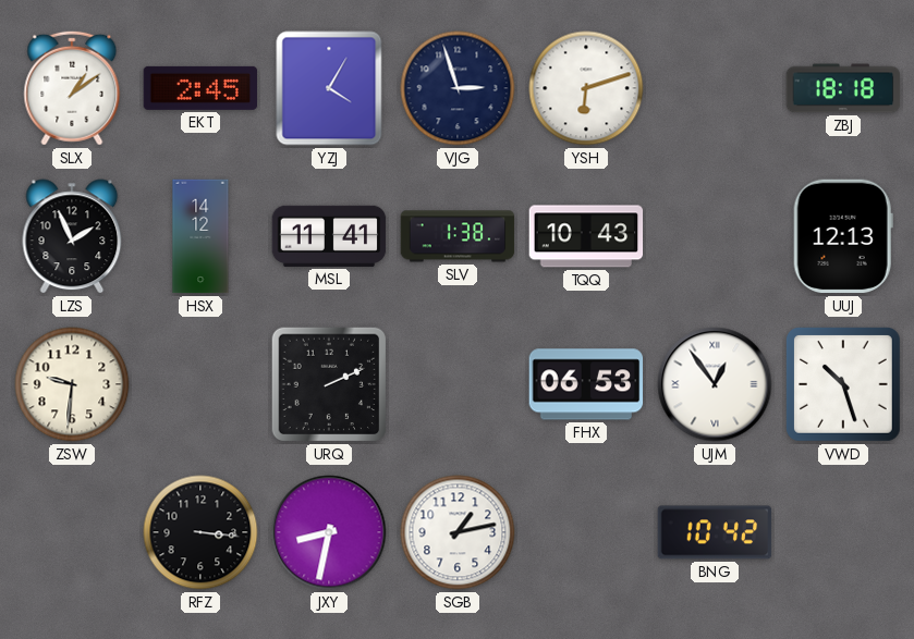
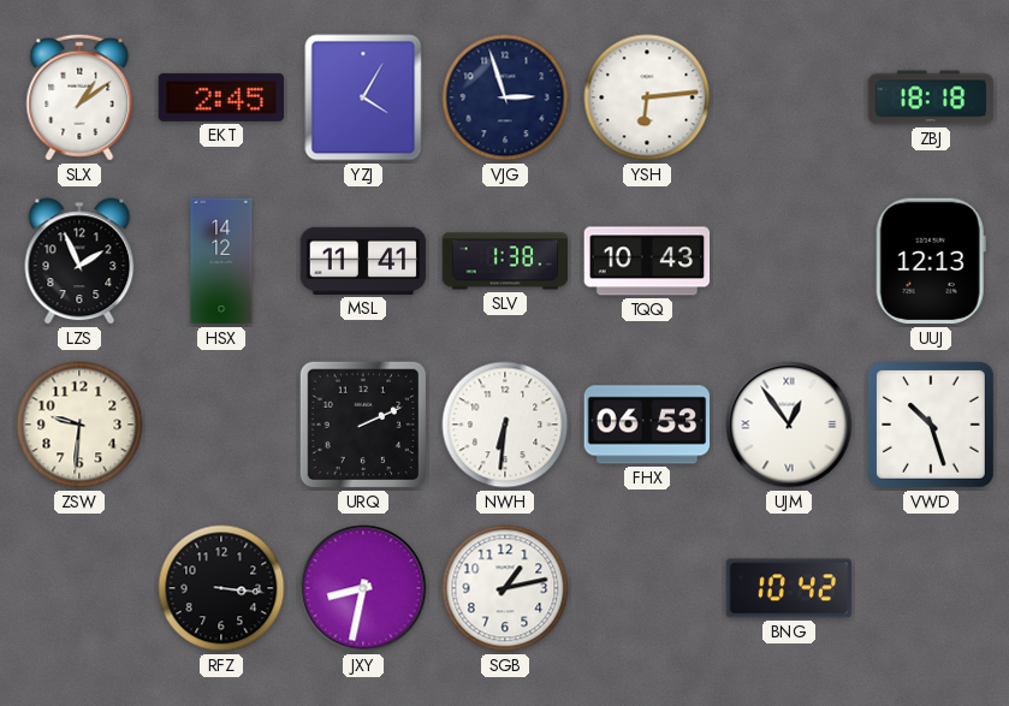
YSH: 6:12 -> 6:14
NWH: none -> 6:31
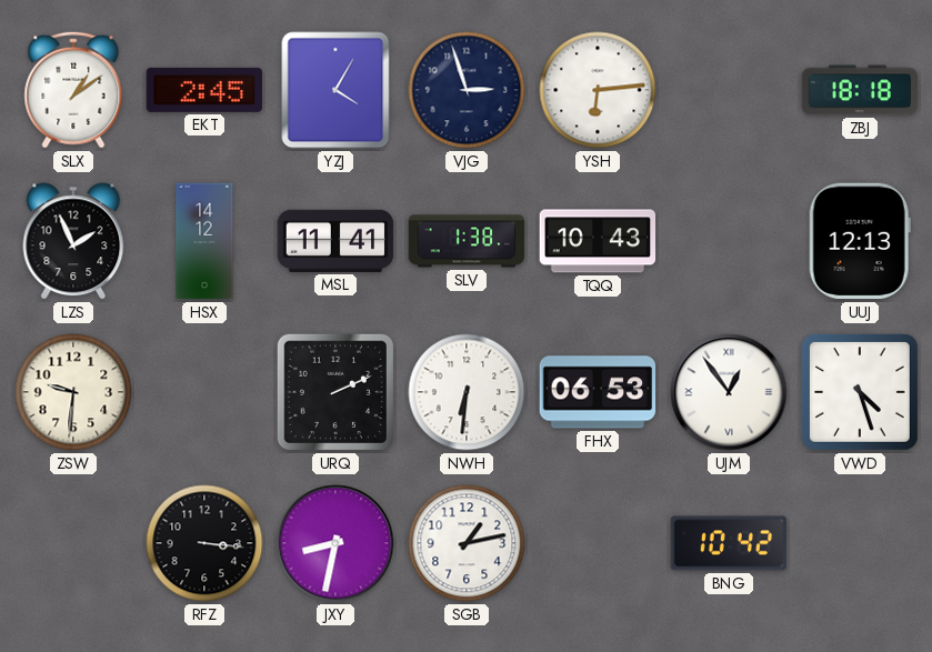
VWD: 10:27 -> 4:27
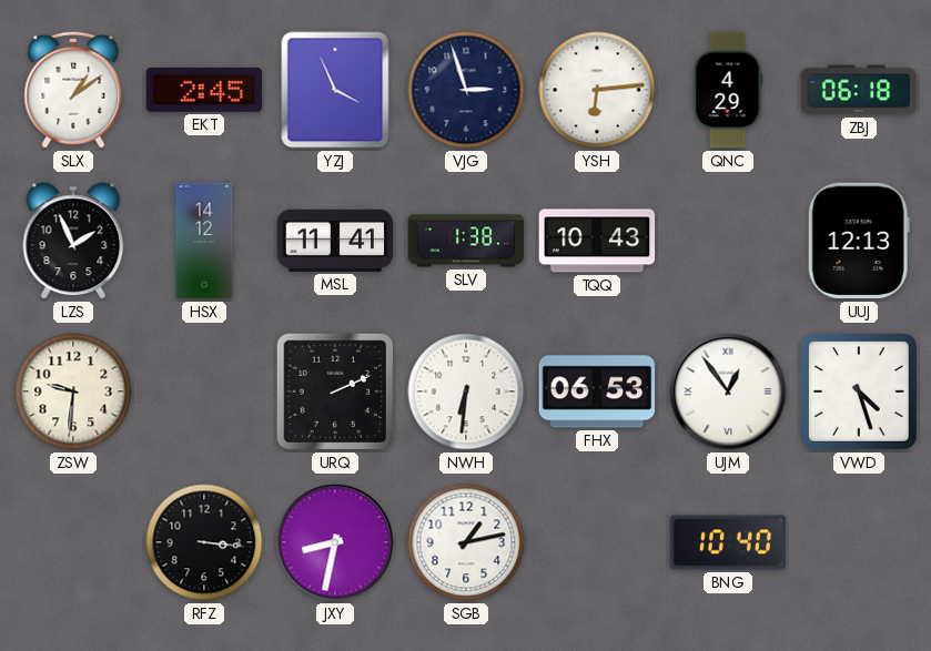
YZJ: 4:05 -> 3:56
QNC: none -> 4:29
ZBJ: 18:18 -> 06:18
BNG: 10:42 -> 10:40
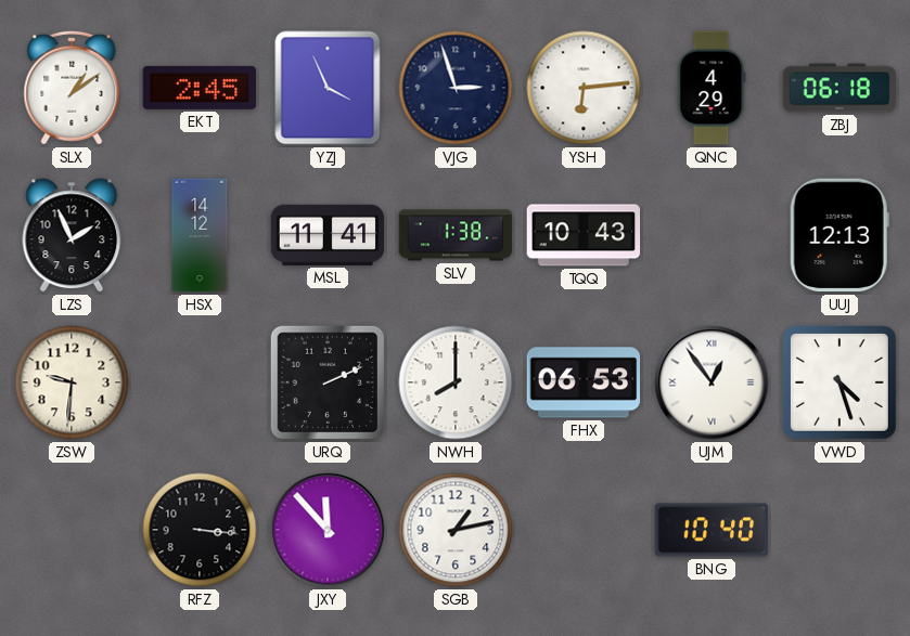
NWH: 6:31 -> 8:00
JXY: 8:32 -> 11:53
